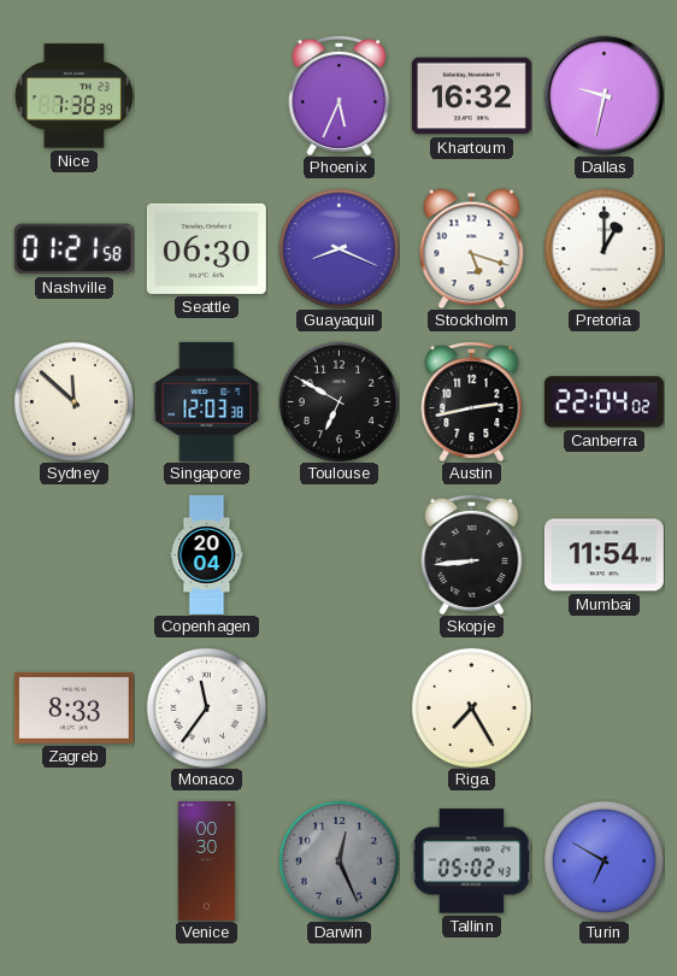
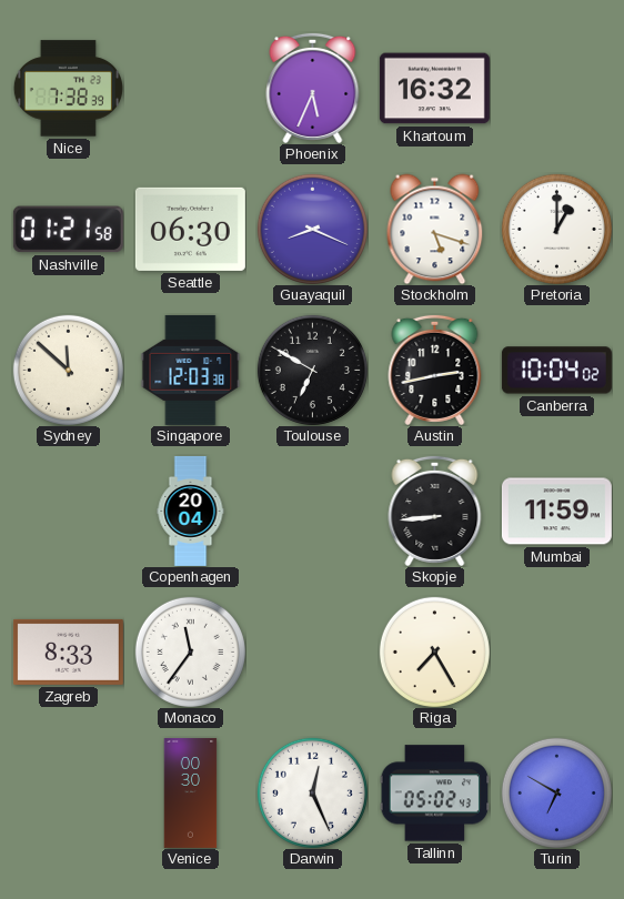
Dallas: 9:32 -> none
Canberra: 22:04 -> 10:04
Mumbai: 11:54 -> 11:59
Darwin dial: grey -> white
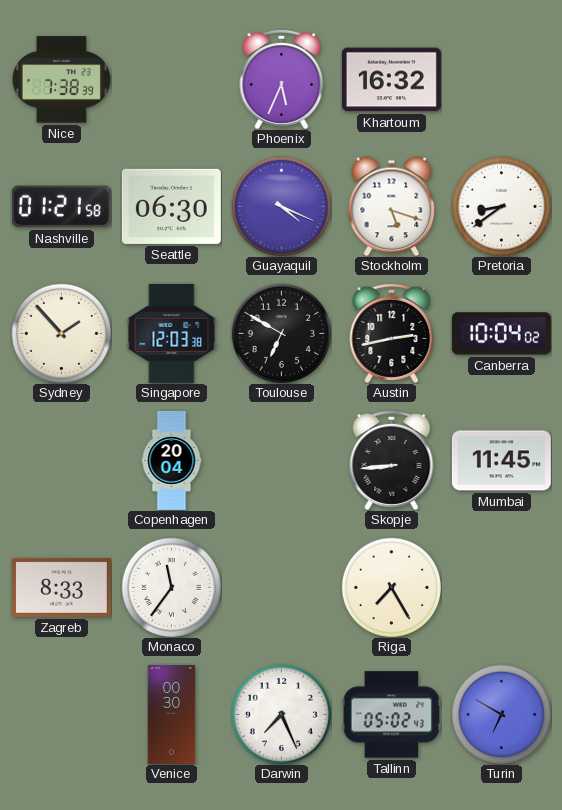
Guayaquil: 8:19 -> 4:19
Pretoria: 1:00 -> 8:39
Sydney: 11:52 -> 1:53
Mumbai: 11:59 -> 11:45
Darwin: 12:26 -> 7:26
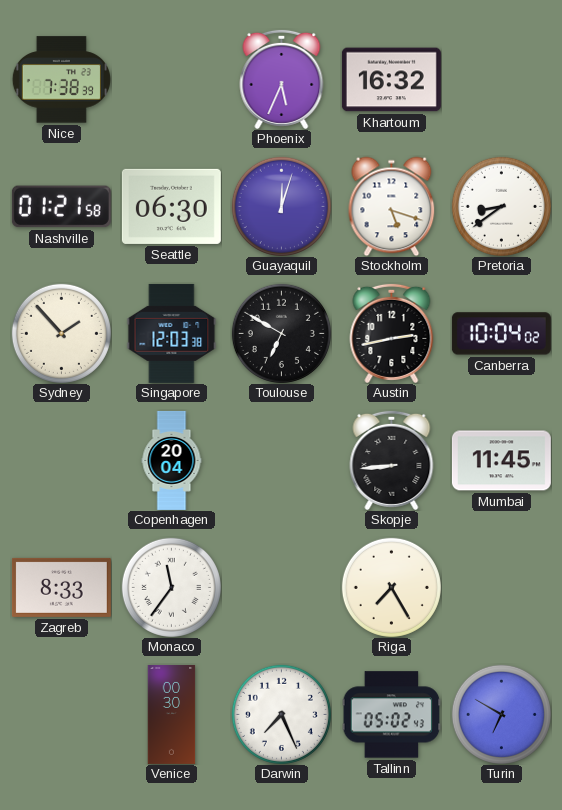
Guayaquil: 4:19 -> 12:03
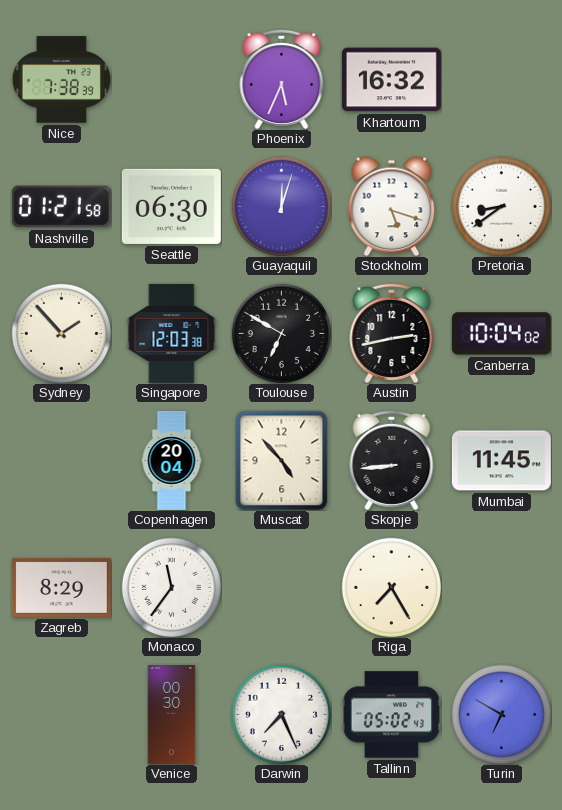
Muscat: none -> 4:53
Zagreb: 8:33 -> 8:29
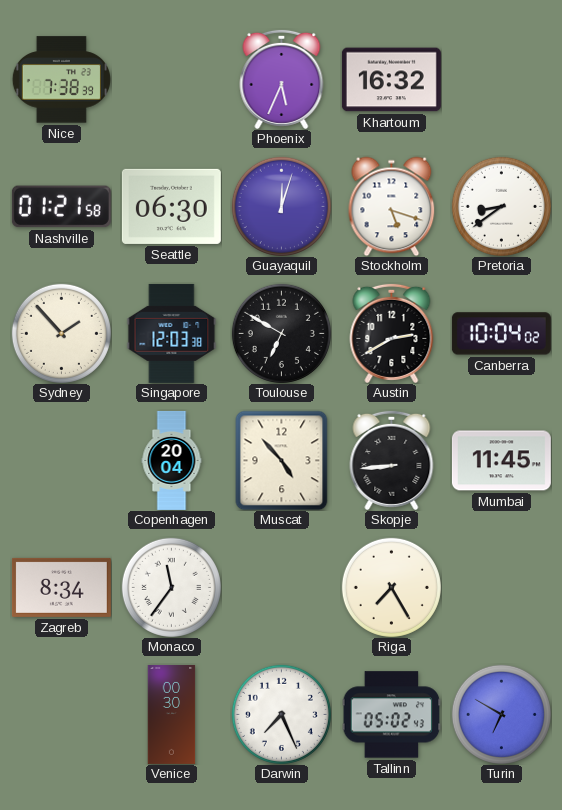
Austin: 2:43 -> 2:40
Zagreb: 8:29 -> 8:34
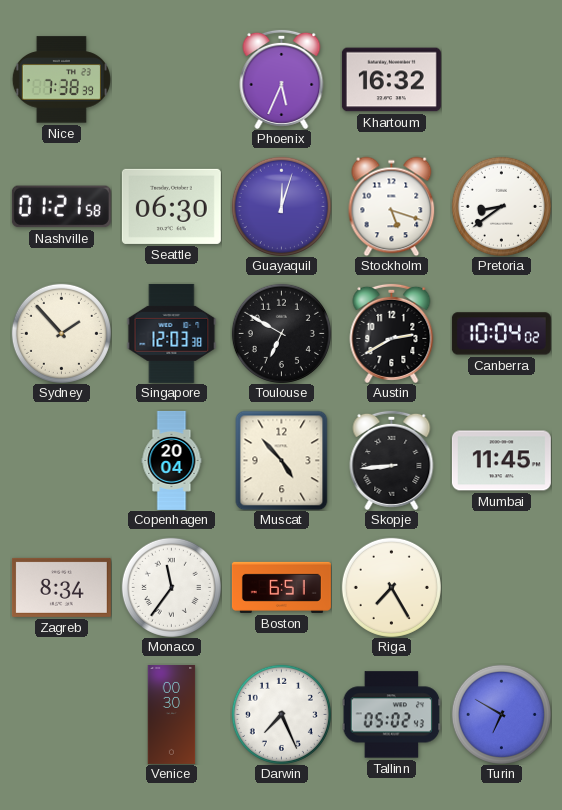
Boston: none -> 6:51
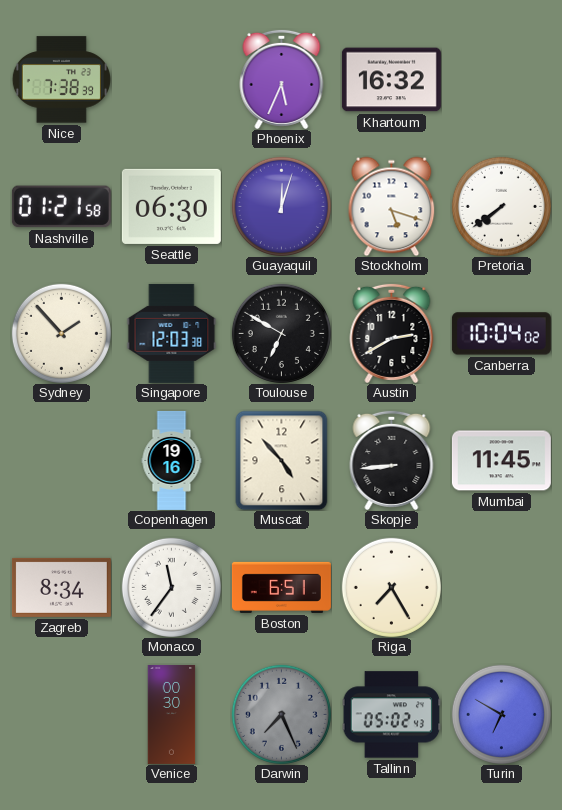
Pretoria: 8:39 -> 7:39
Copenhagen: 20:04 -> 19:16
Darwin dial: white -> grey
